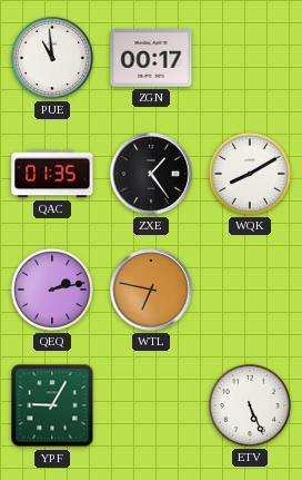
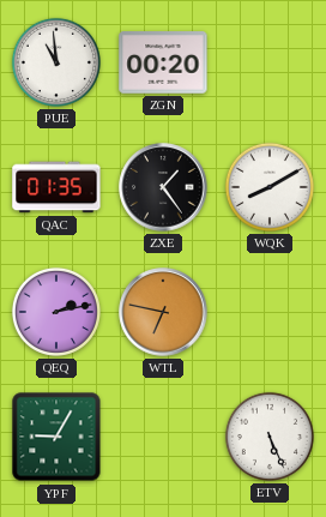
ZGN: 00:17 -> 00:20
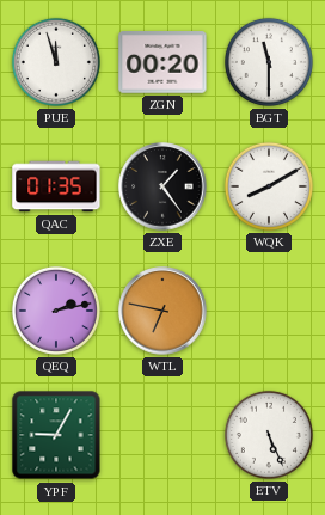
PUE: 10:59 -> 11:57
BGT: none -> 11:30
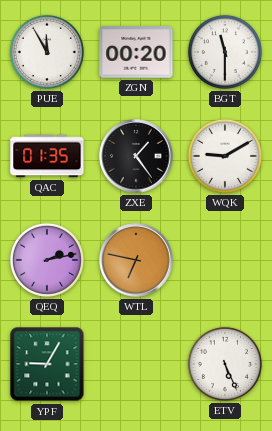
PUE: 11:57 -> 11:55
WQK: 8:10 -> 9:10
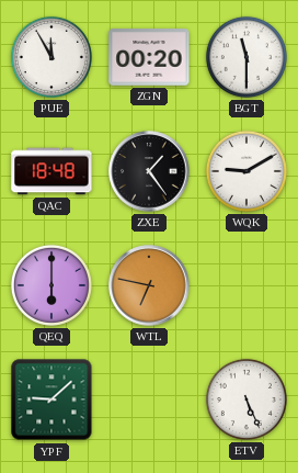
QAC: 01:35 -> 18:48
QEQ: 2:13 -> 6:00
YPF: 9:05 -> 9:08
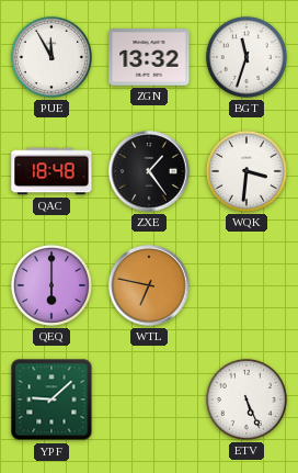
ZGN: 00:20 -> 13:32
BGT: 11:30 -> 11:33
WQK: 9:10 -> 3:31
